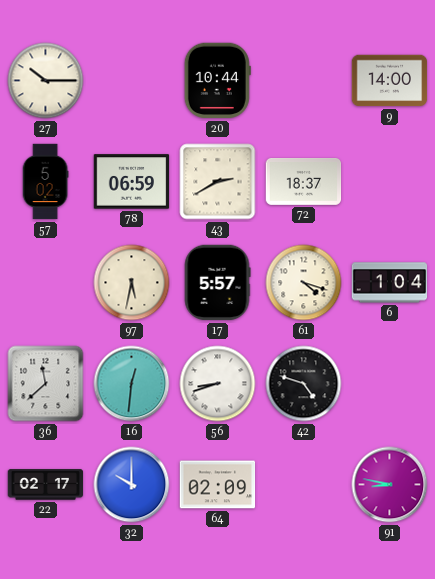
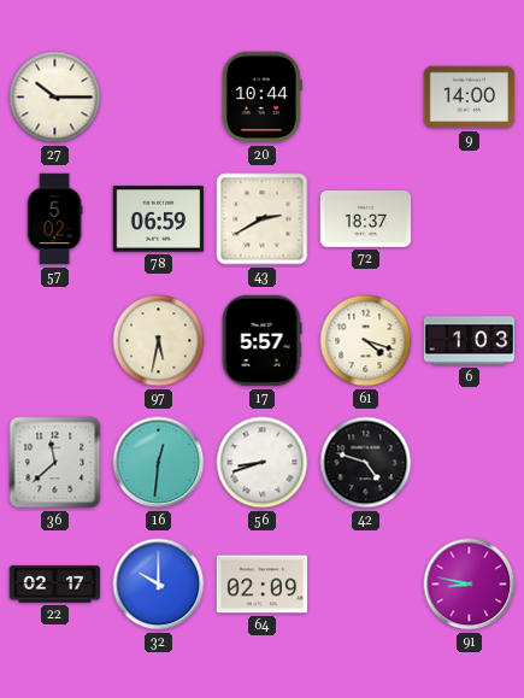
6: 1:04 -> 1:03
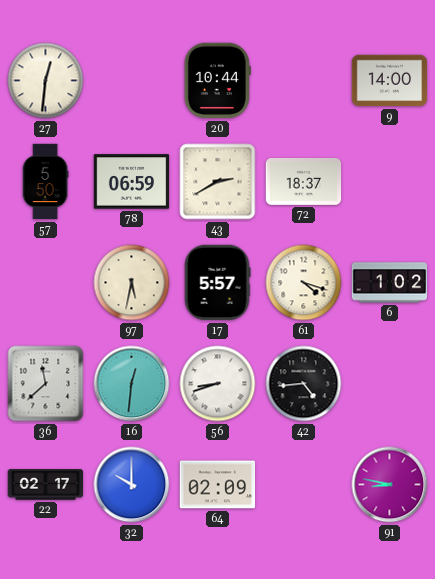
27: 10:15 -> 12:31
57: 5:02 -> 5:50
6: 1:03 -> 1:02
42: 4:48 -> 4:44
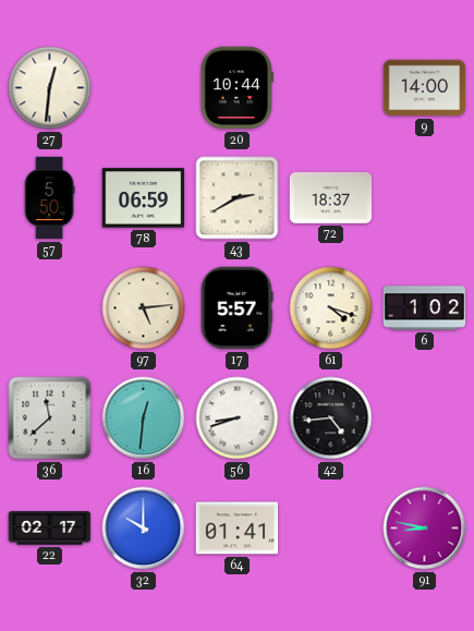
97: 5:32 -> 5:14
64: 02:09 -> 01:41
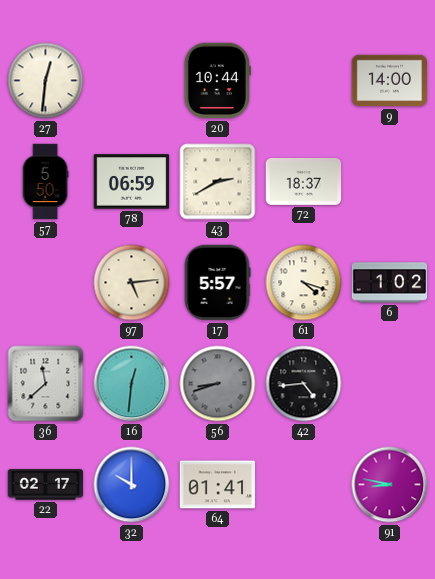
56 dial: white -> grey
